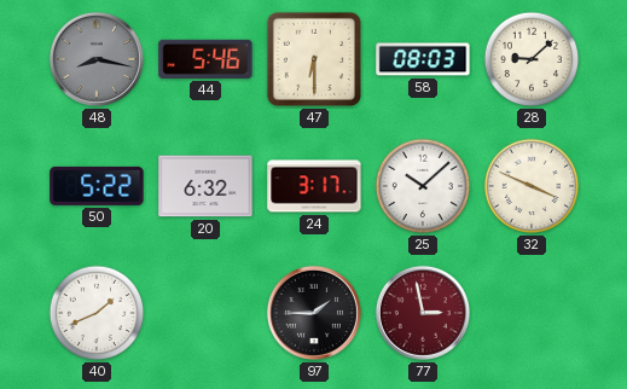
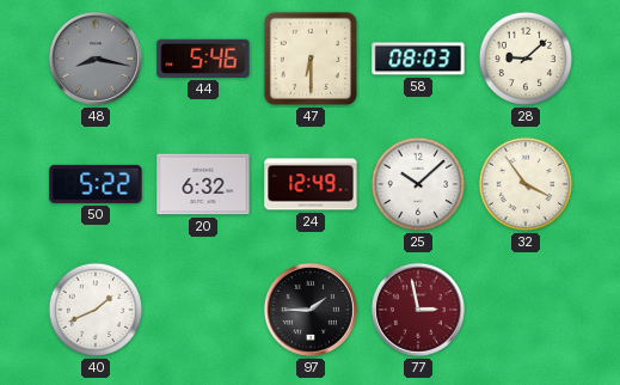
24: 3:17 -> 12:49
32: 3:49 -> 3:54
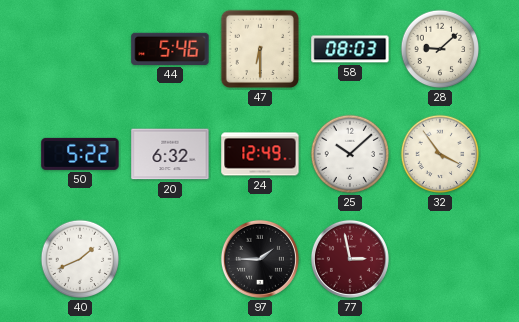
48: 8:17 -> none
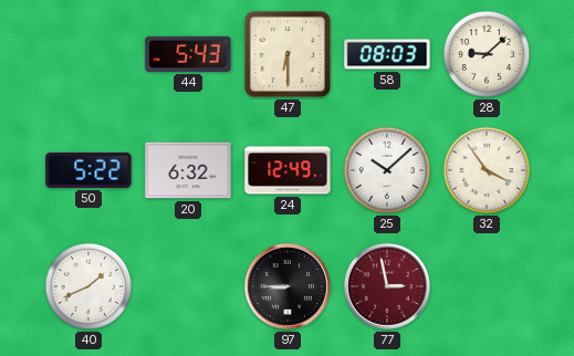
44: 5:46 -> 5:43
97: 1:45 -> 8:45
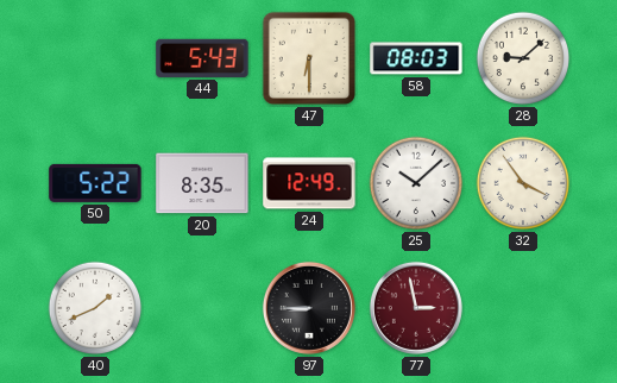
20: 6:32 -> 8:35
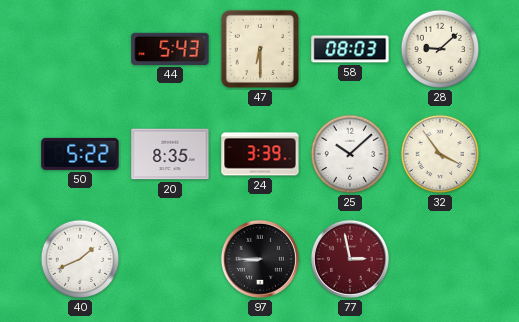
24: 12:49 -> 3:39
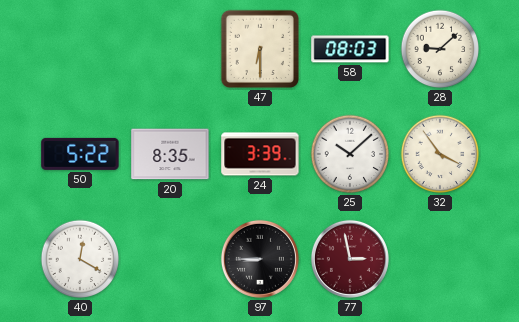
44: 5:43 -> none
40: 1:41 -> 12:20
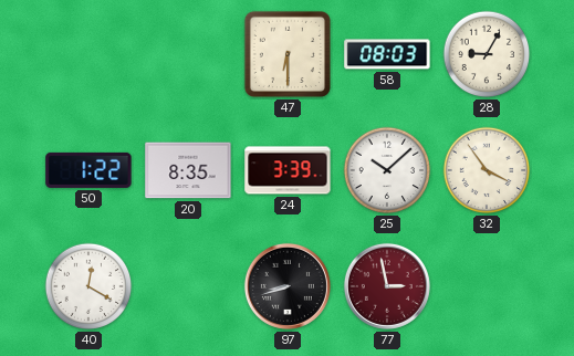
28: 9:08 -> 9:05
50: 5:22 -> 1:22
97: 8:45 -> 8:42
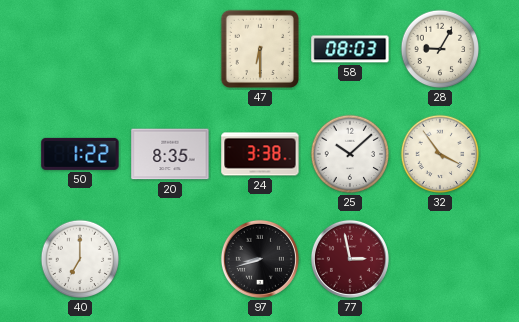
24: 3:39 -> 3:38
40: 12:20 -> 7:00
